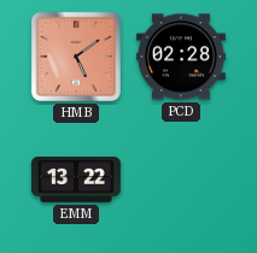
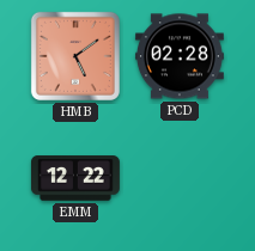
EMM: 13:22 -> 12:22
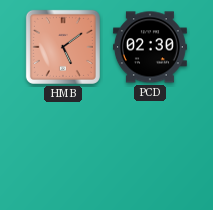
PCD: 02:28 -> 02:30
EMM: 12:22 -> none
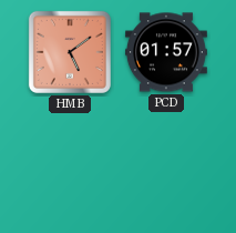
PCD: 02:30 -> 01:57
